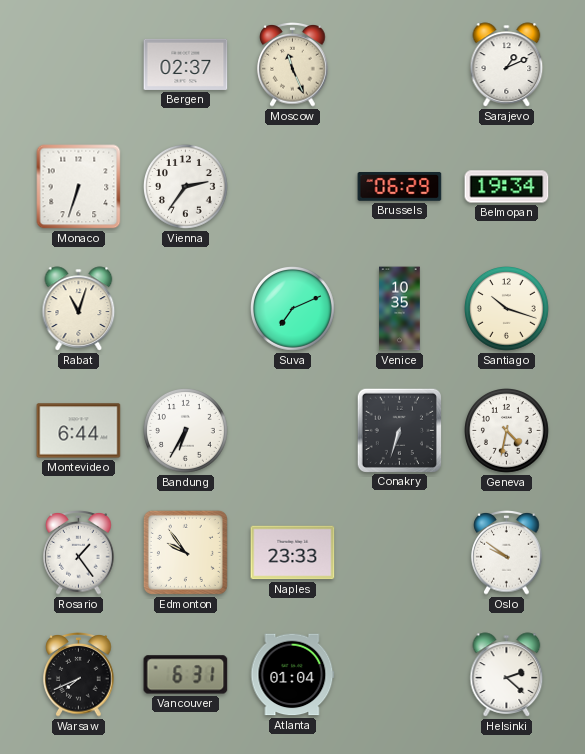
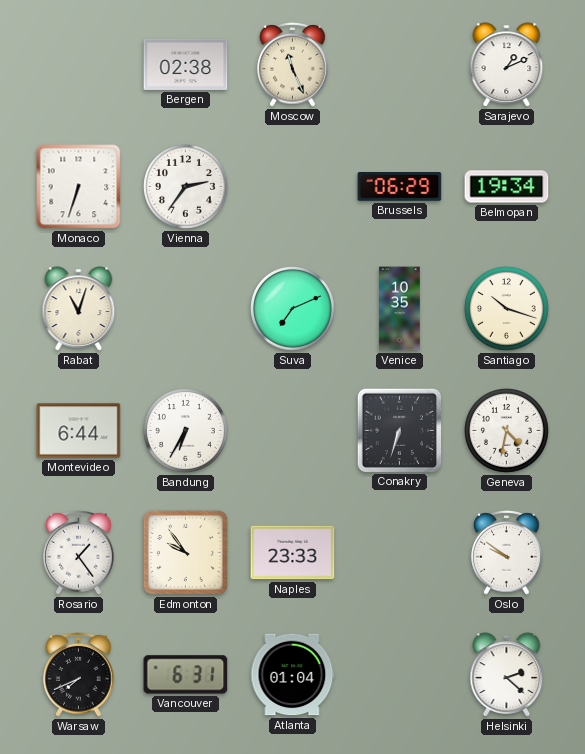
Bergen: 02:37 -> 02:38
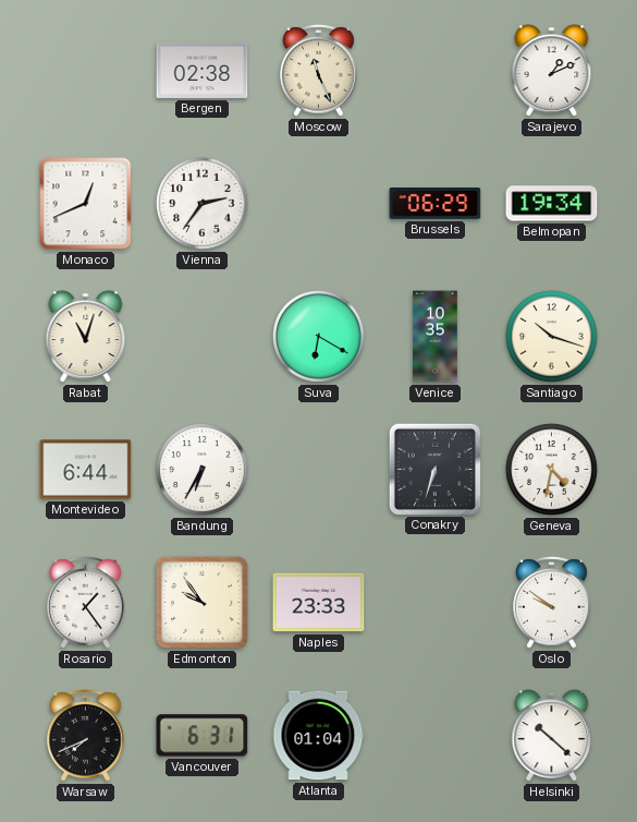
Monaco: 6:33 -> 12:41
Suva: 7:11 -> 6:20
Helsinki: 2:22 -> 10:22
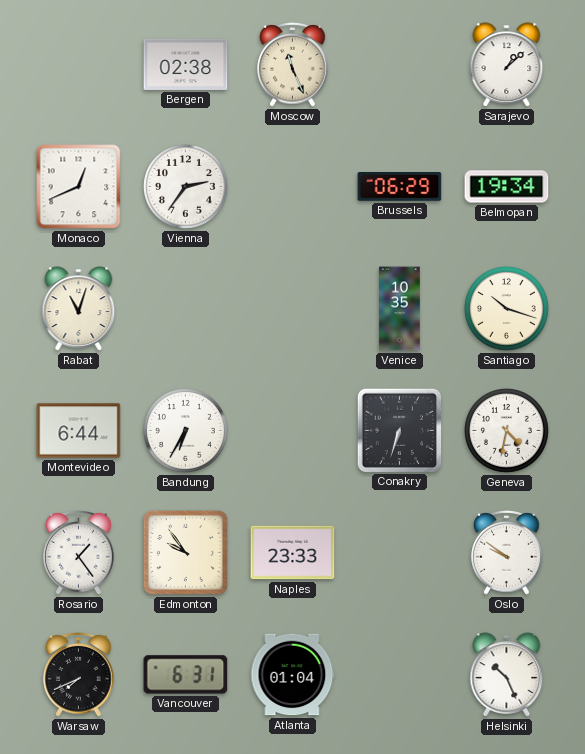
Sarajevo: 1:11 -> 1:08
Suva: 6:20 -> none
Helsinki: 10:22 -> 10:26
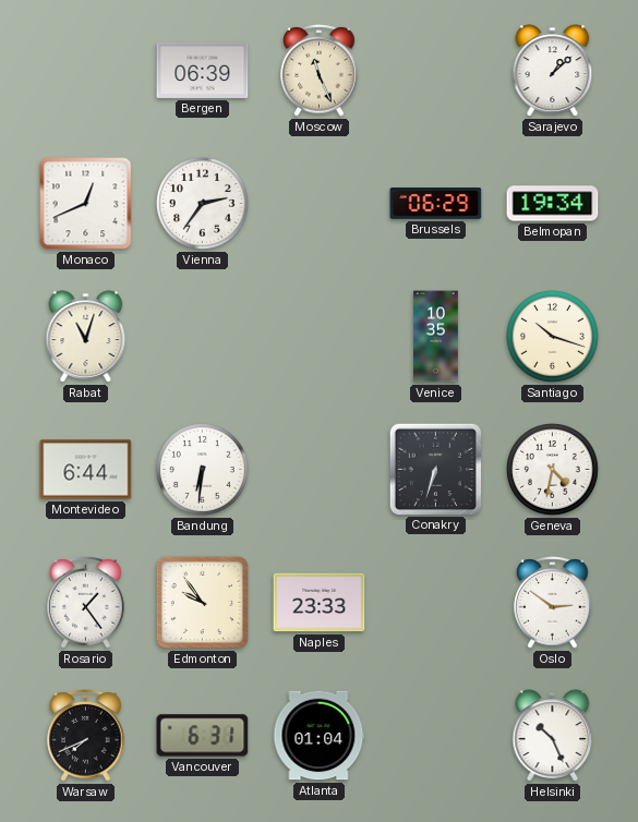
Bergen: 02:38 -> 06:39
Bandung: 6:35 -> 6:31
Oslo: 9:51 -> 2:51
